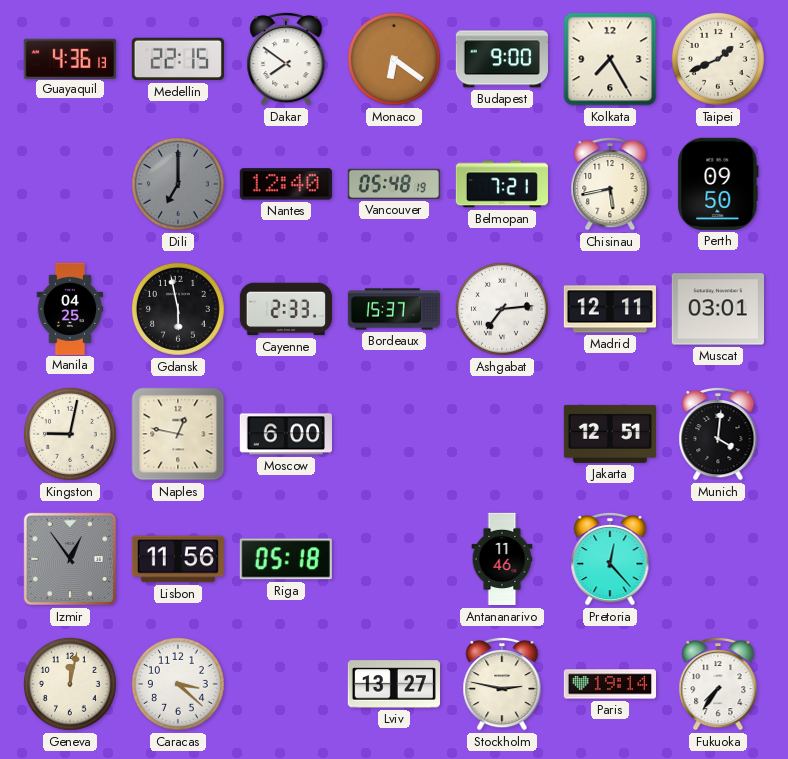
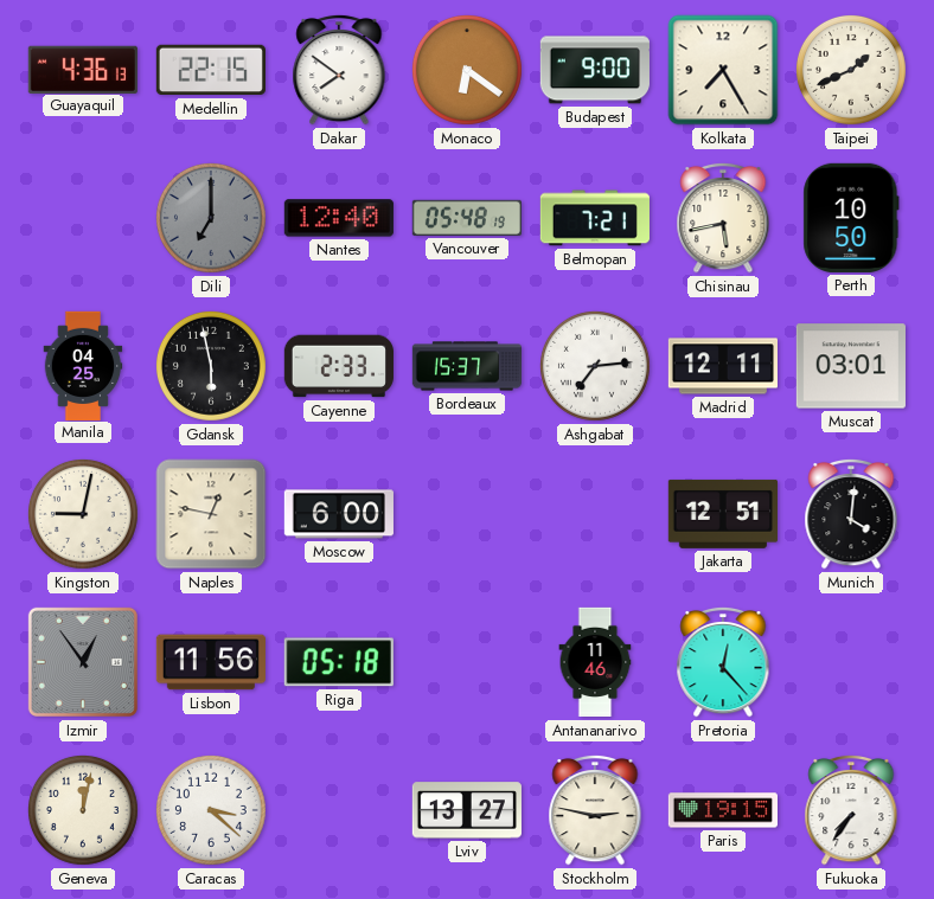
Perth: 09:50 -> 10:50
Paris: 19:14 -> 19:15
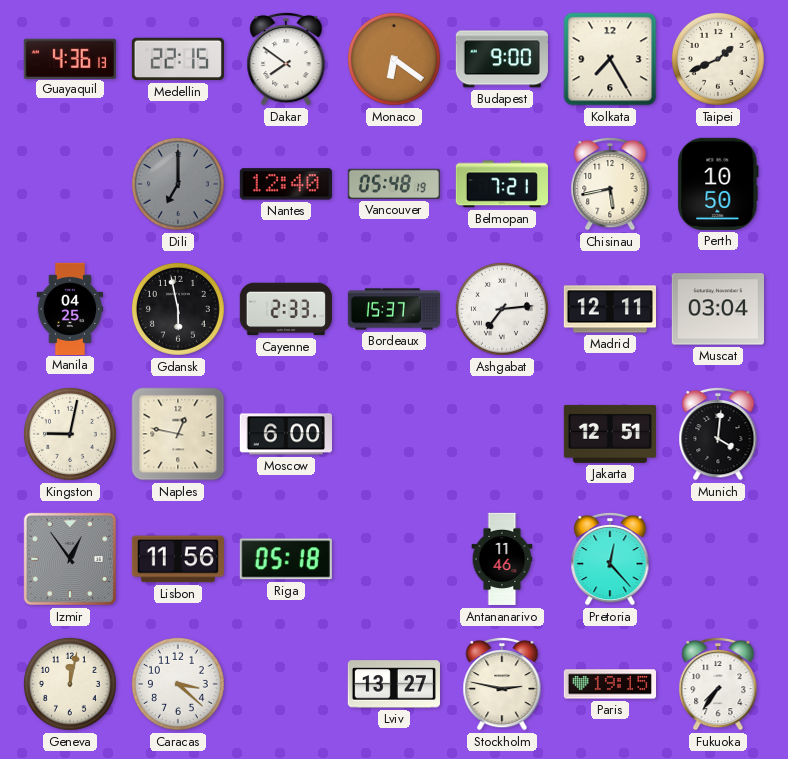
Muscat: 03:01 -> 03:04
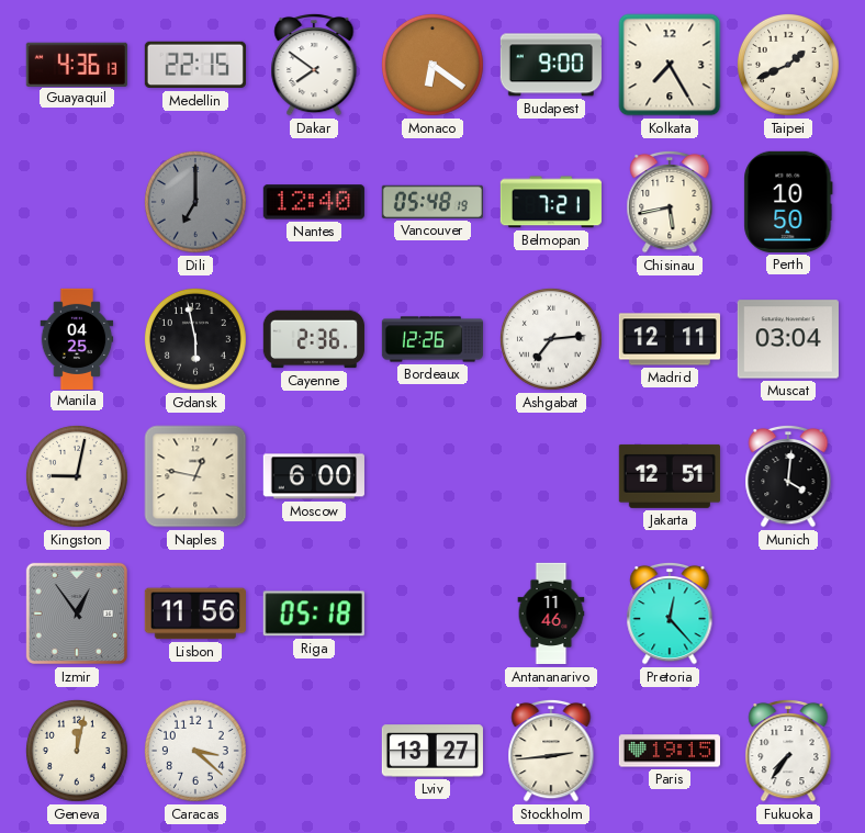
Cayenne: 2:33 -> 2:36
Bordeaux: 15:37 -> 12:26
Stockholm: 2:47 -> 2:44
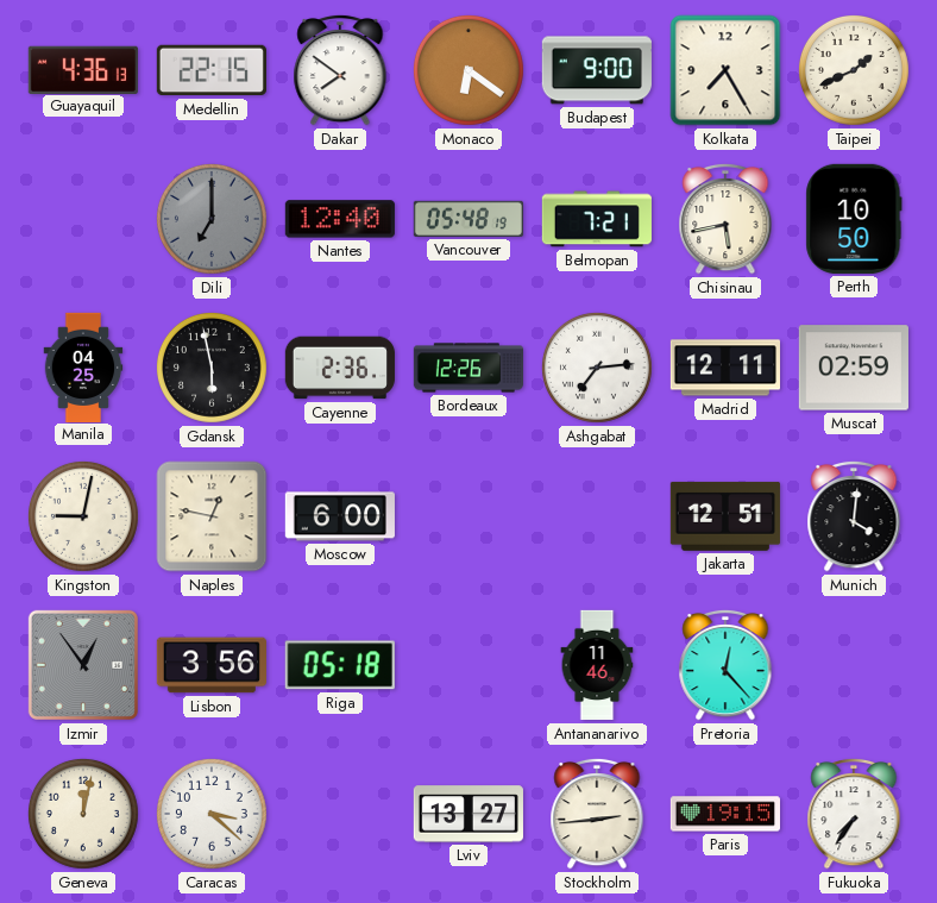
Muscat: 03:04 -> 02:59
Lisbon: 11:56 -> 3:56
